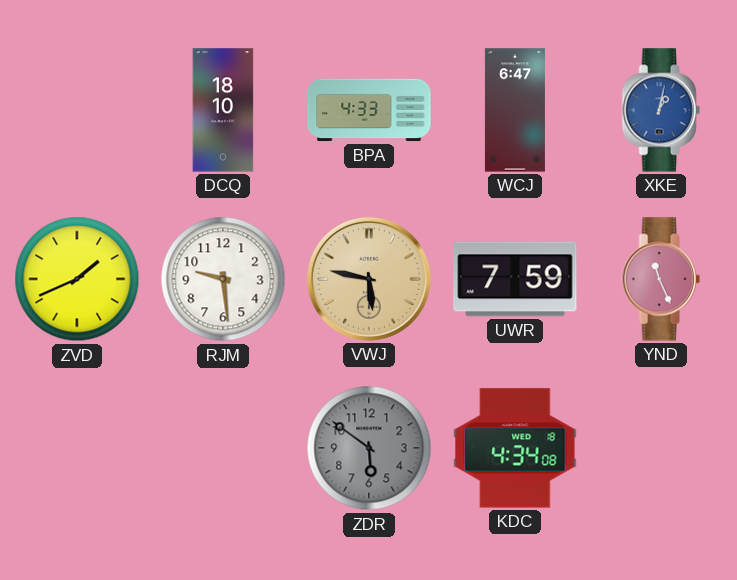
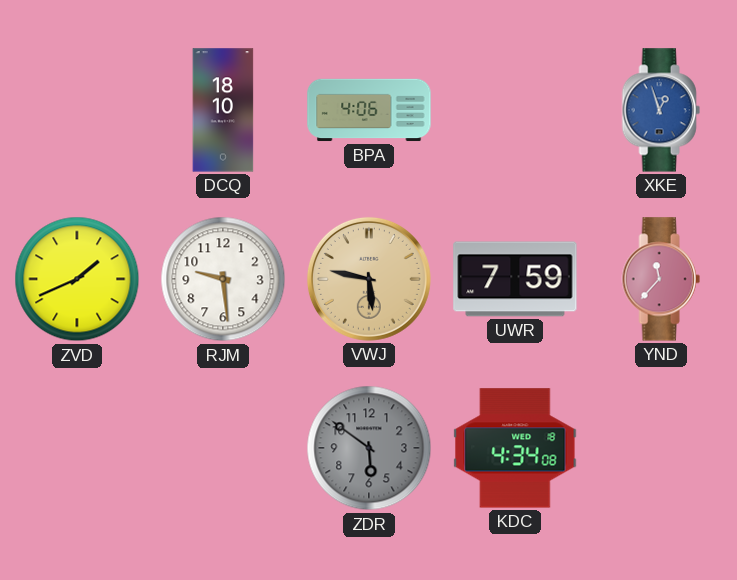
BPA: 4:33 -> 4:06
WCJ: 6:47 -> none
XKE: 1:02 -> 12:57
YND: 11:26 -> 11:37
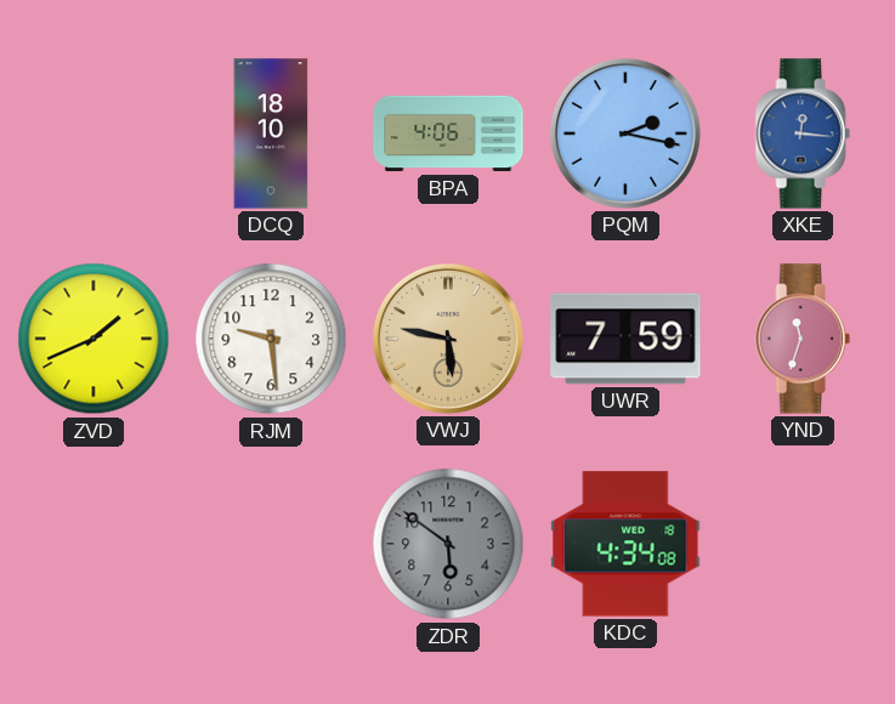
PQM: none -> 2:17
XKE: 12:57 -> 12:16
YND: 11:37 -> 11:33
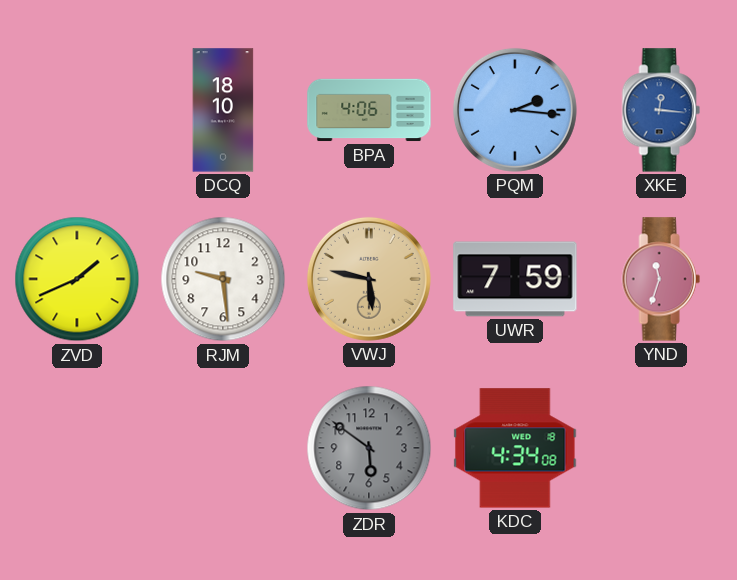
PQM: 2:17 -> 2:16
